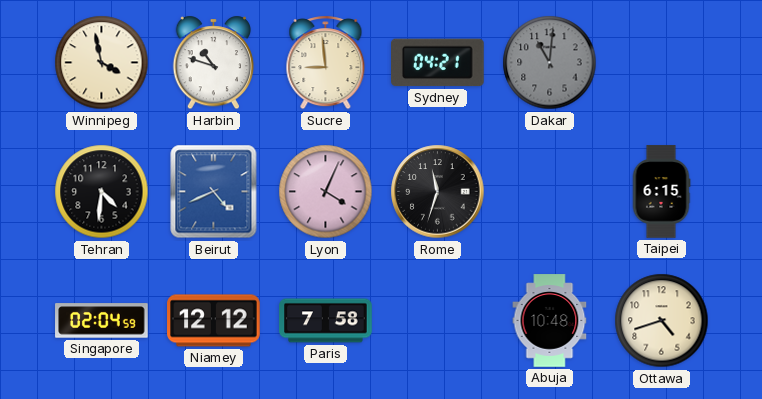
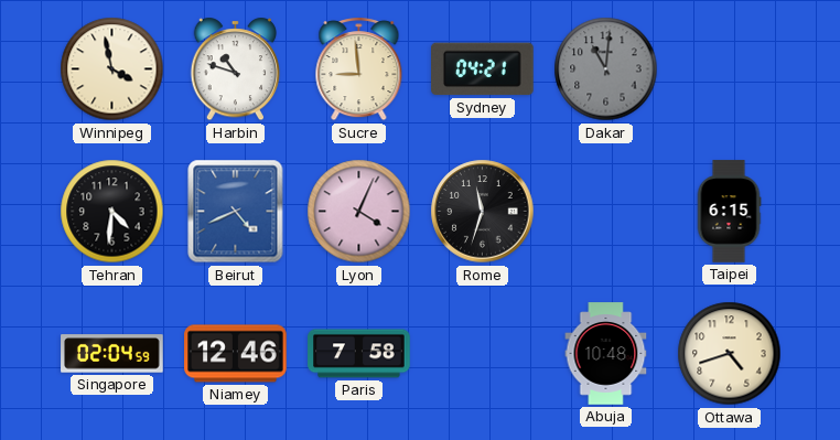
Niamey: 12:12 -> 12:46
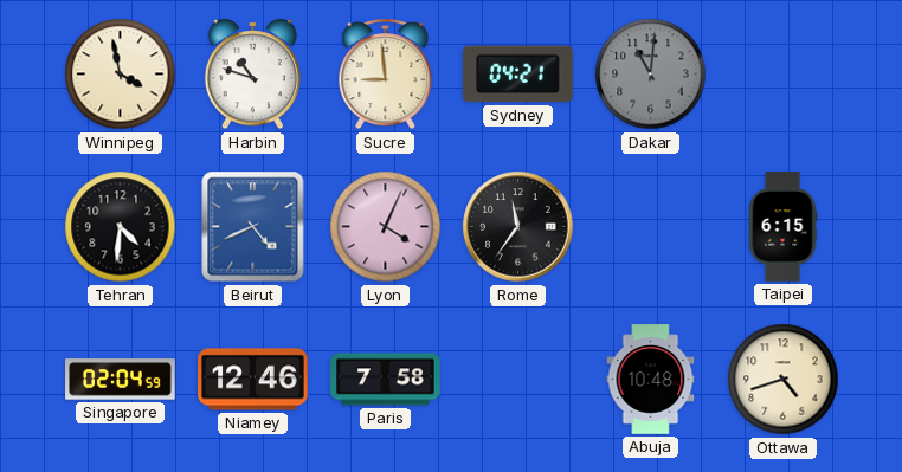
Rome: 11:33 -> 11:36
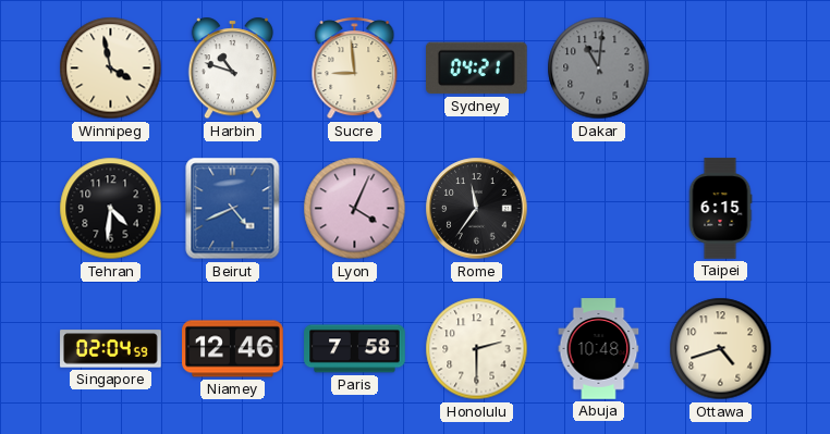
Honolulu: none -> 2:30
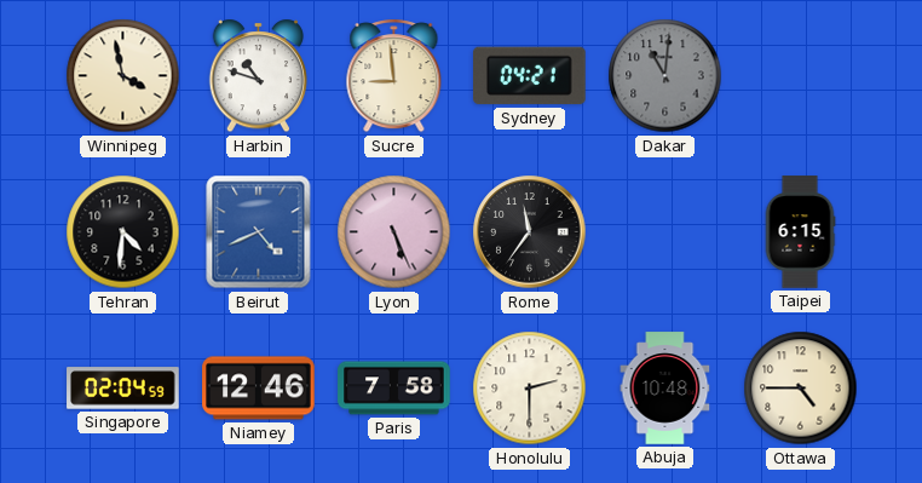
Lyon: 4:04 -> 5:26
Ottawa: 4:42 -> 4:45
